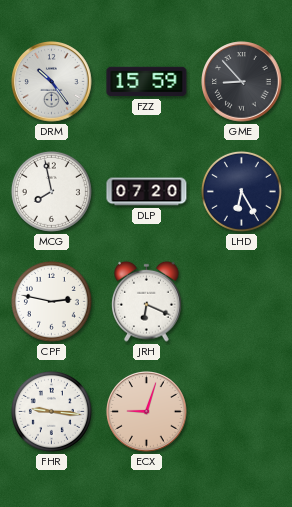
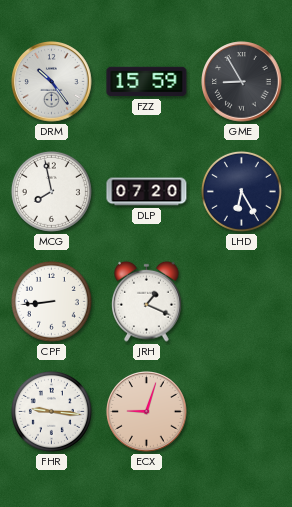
GME: 8:53 -> 8:55
CPF: 2:47 -> 8:44
JRH: 6:19 -> 1:19
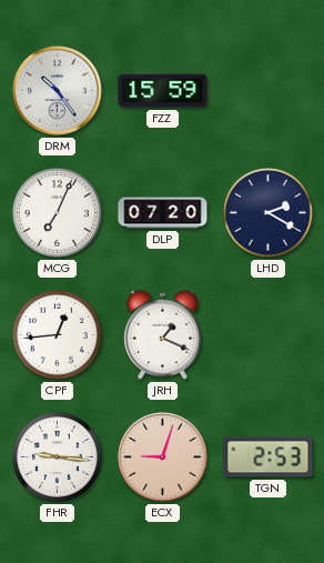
GME: 8:55 -> none
MCG: 7:58 -> 7:04
LHD: 6:25 -> 2:20
CPF: 8:44 -> 12:44
TGN: none -> 2:53
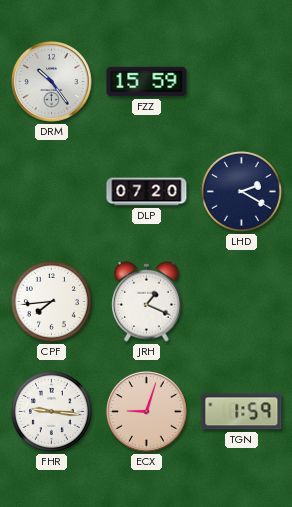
MCG: 7:04 -> none
CPF: 12:44 -> 7:44
TGN: 2:53 -> 1:59
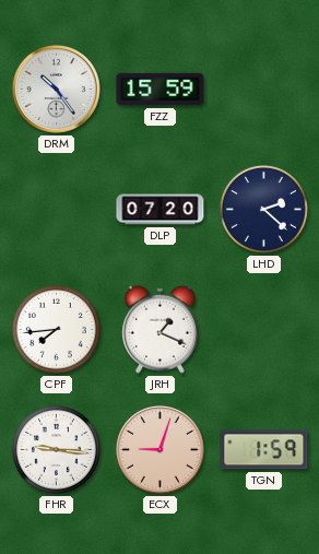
LHD: 2:20 -> 2:22
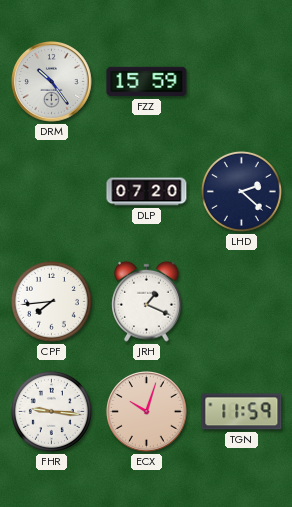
ECX: 9:03 -> 10:03
TGN: 1:59 -> 11:59
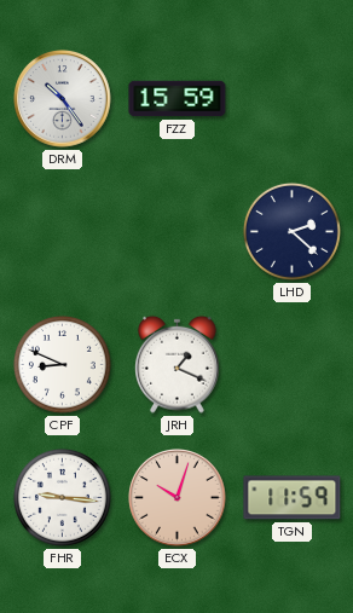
DLP: 07:20 -> none
CPF: 7:44 -> 8:49
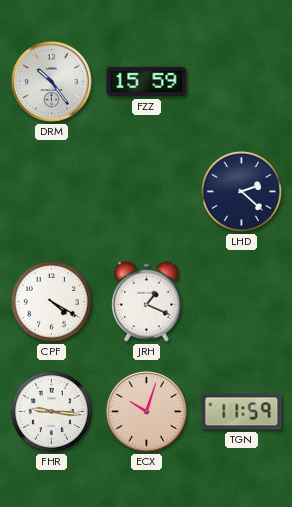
CPF: 8:49 -> 4:20
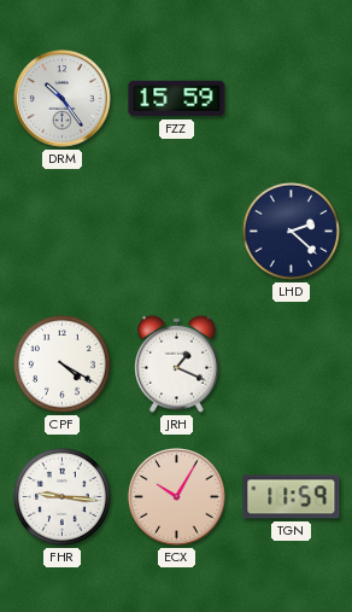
ECX: 10:03 -> 10:05
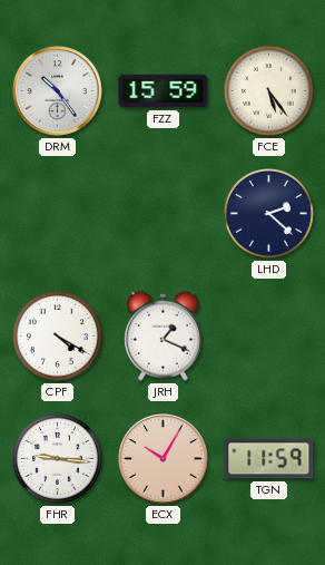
FCE: none -> 5:24
